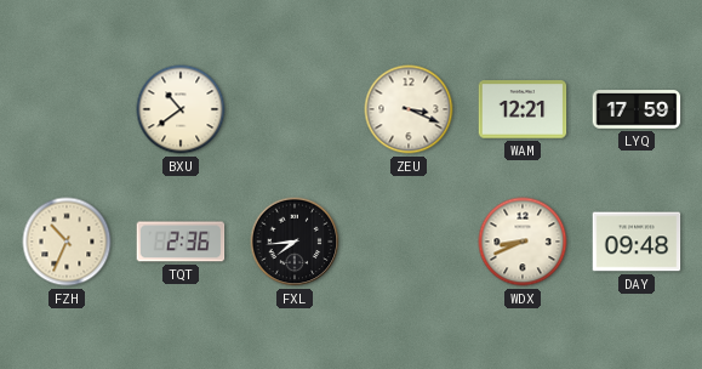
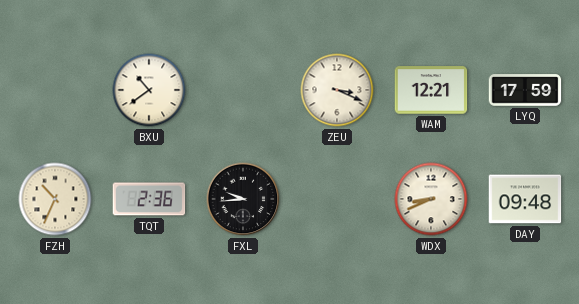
FXL: 7:44 -> 9:44
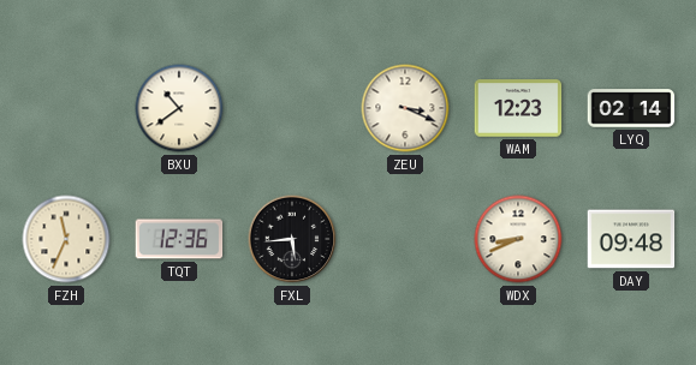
WAM: 12:21 -> 12:23
LYQ: 17:59 -> 02:14
FZH: 10:34 -> 11:34
TQT: 2:36 -> 12:36
FXL: 9:44 -> 5:44
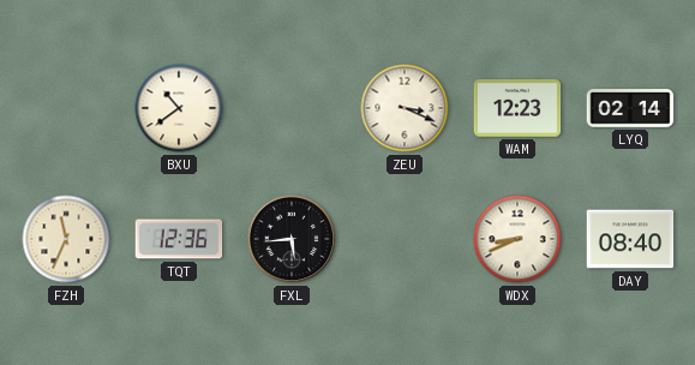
DAY: 09:48 -> 08:40
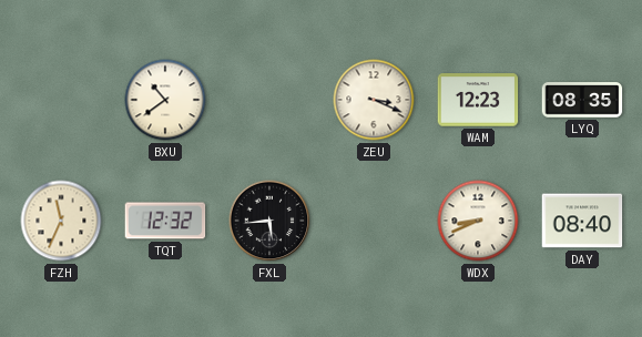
LYQ: 02:14 -> 08:35
TQT: 12:36 -> 12:32
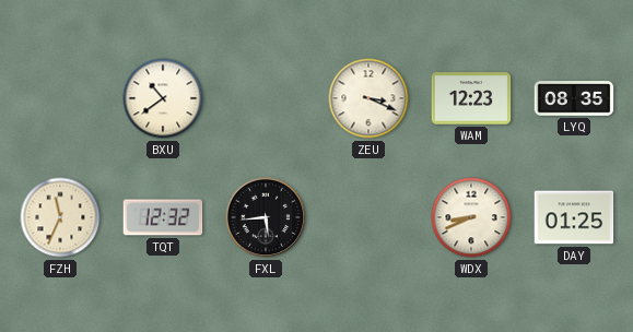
DAY: 08:40 -> 01:25
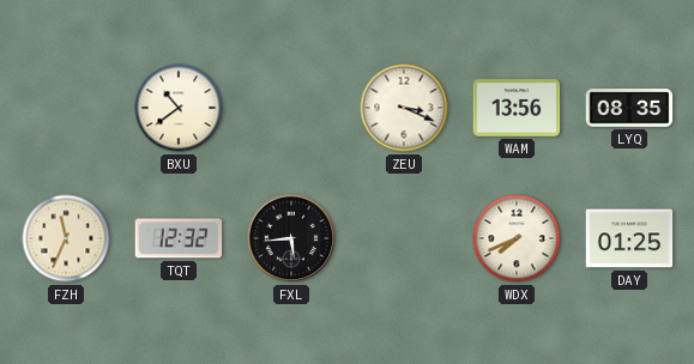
WAM: 12:23 -> 13:56
WDX: 8:41 -> 7:41
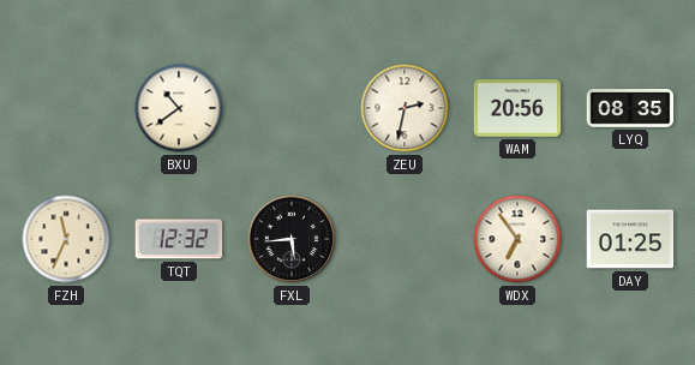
ZEU: 3:19 -> 2:32
WAM: 13:56 -> 20:56
WDX: 7:41 -> 6:54
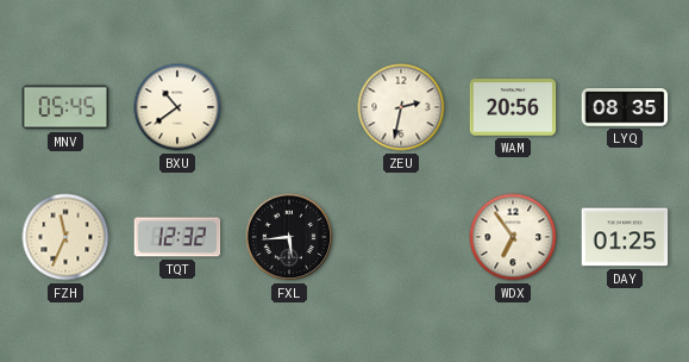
MNV: none -> 05:45
